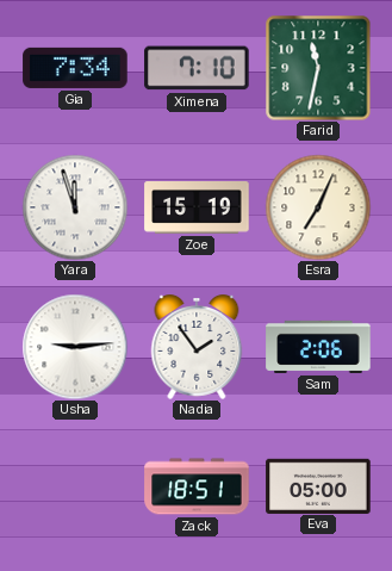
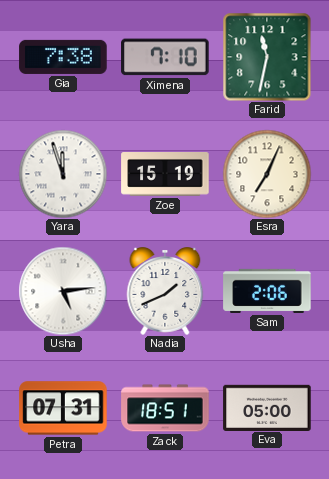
Gia: 7:34 -> 7:38
Usha: 9:14 -> 5:14
Nadia: 1:54 -> 1:41
Petra: none -> 07:31
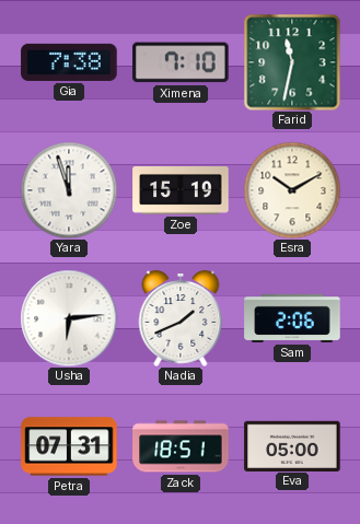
Esra: 7:04 -> 10:10
Usha: 5:14 -> 6:14
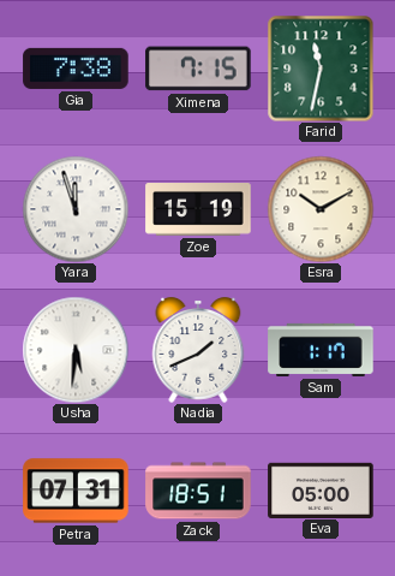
Ximena: 7:10 -> 7:15
Usha: 6:14 -> 5:31
Sam: 2:06 -> 1:17
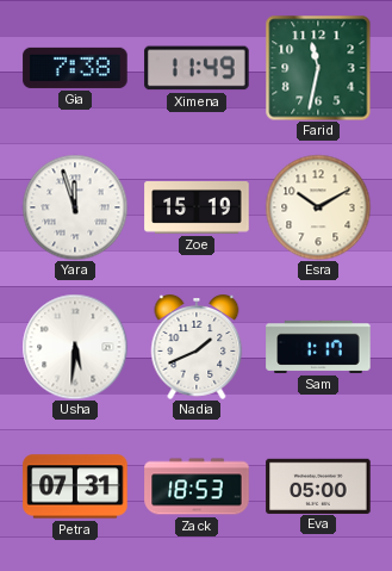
Ximena: 7:15 -> 11:49
Zack: 18:51 -> 18:53
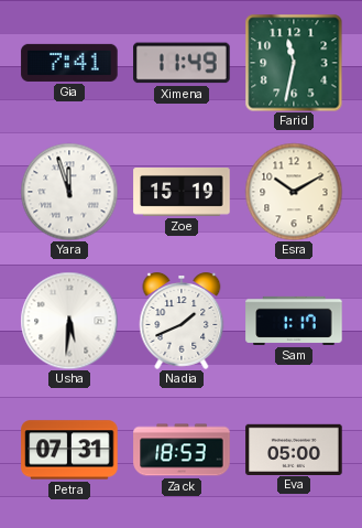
Gia: 7:38 -> 7:41
